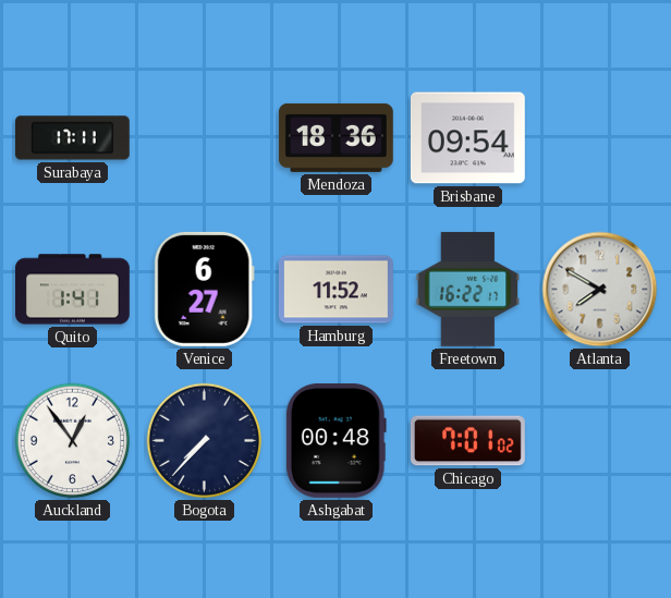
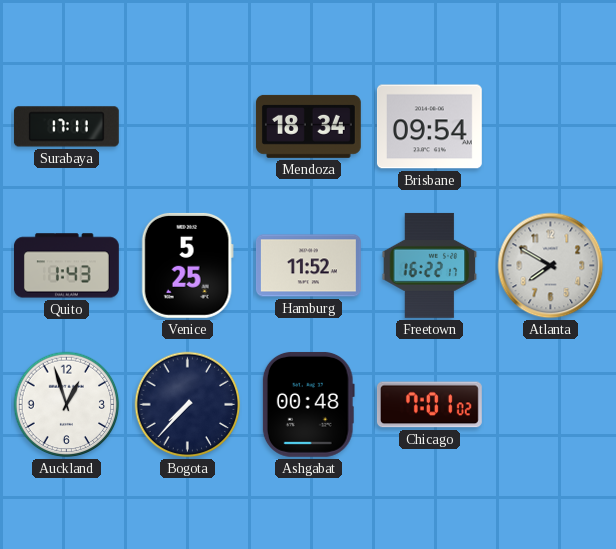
Mendoza: 18:36 -> 18:34
Quito: 1:41 -> 1:43
Venice: 6:27 -> 5:25
Auckland: 12:54 -> 12:57
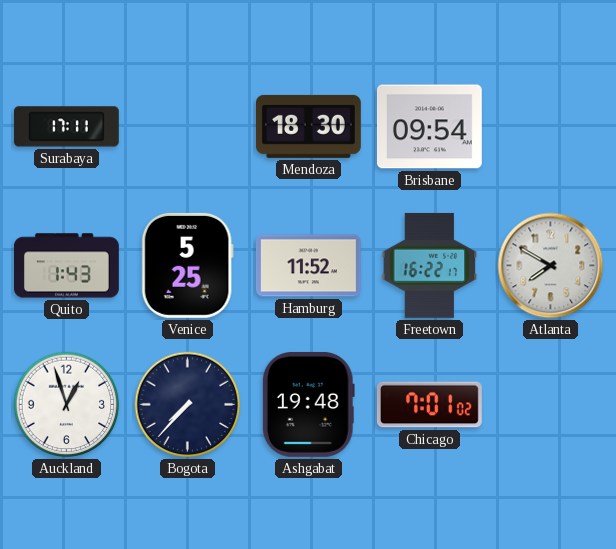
Mendoza: 18:34 -> 18:30
Ashgabat: 00:48 -> 19:48
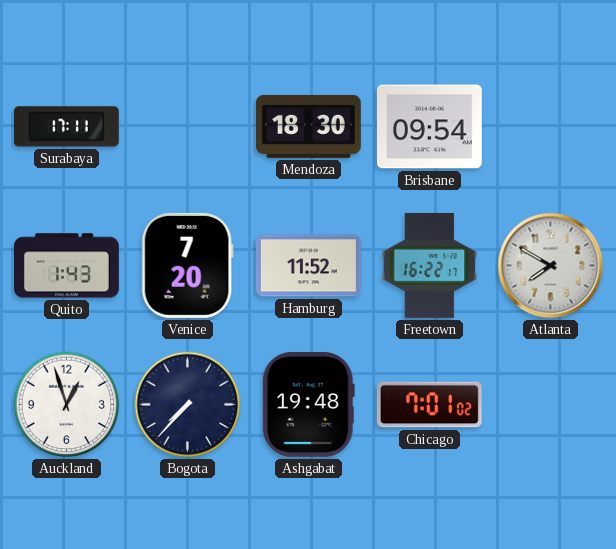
Venice: 5:25 -> 7:20
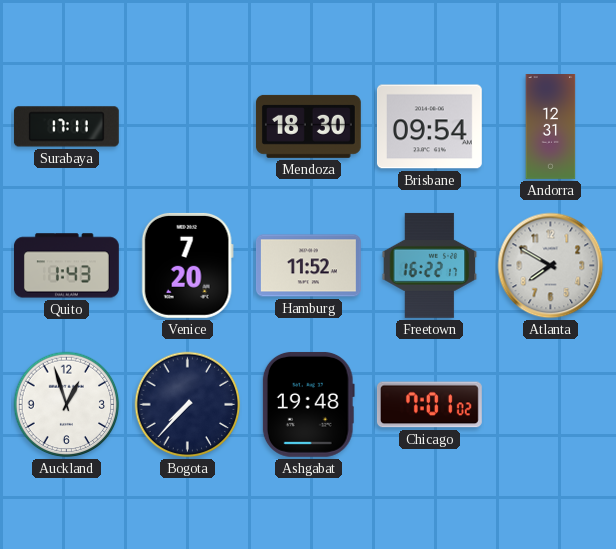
Andorra: none -> 12:31
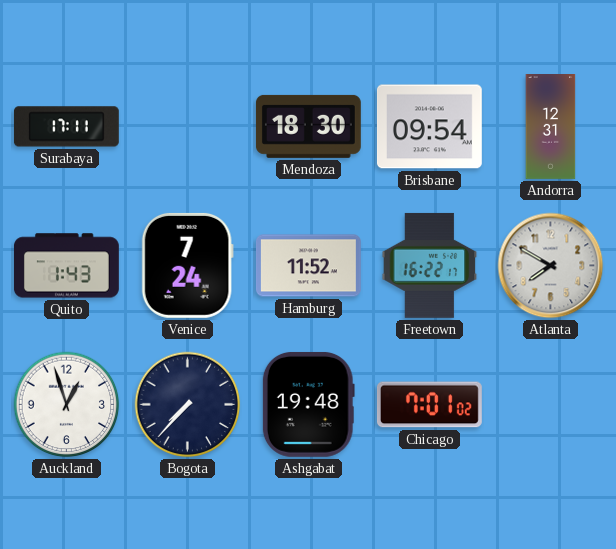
Venice: 7:20 -> 7:24
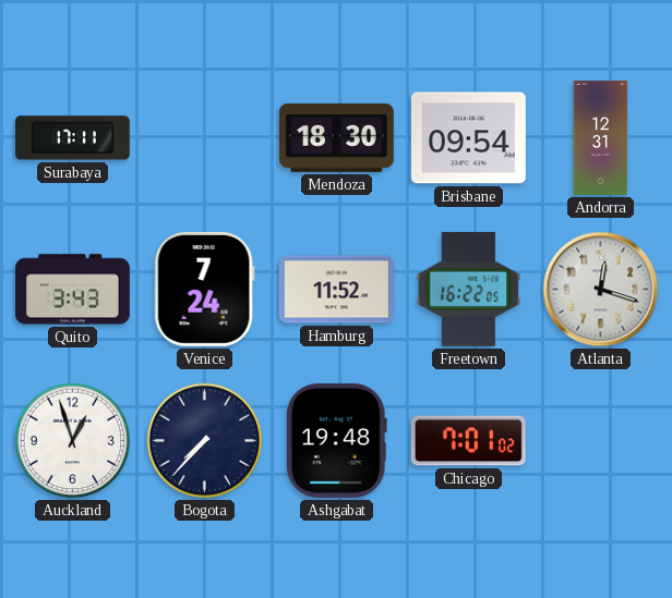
Quito: 1:43 -> 3:43
Freetown: 16:22:17 -> 16:22:05
Atlanta: 7:50 -> 12:18
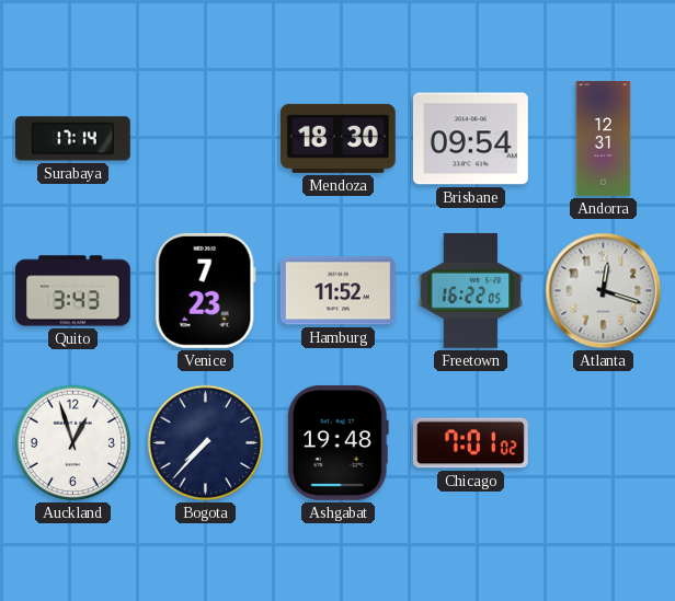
Surabaya: 17:11 -> 17:14
Venice: 7:24 -> 7:23
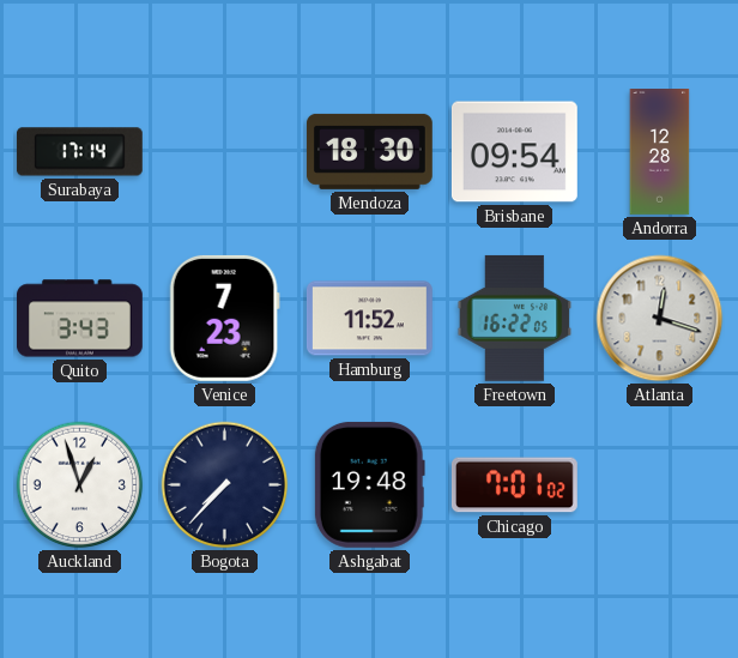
Andorra: 12:31 -> 12:28
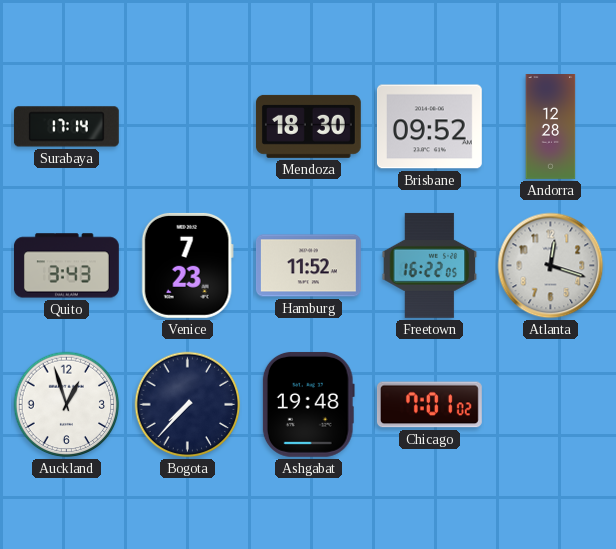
Brisbane: 09:54 -> 09:52
